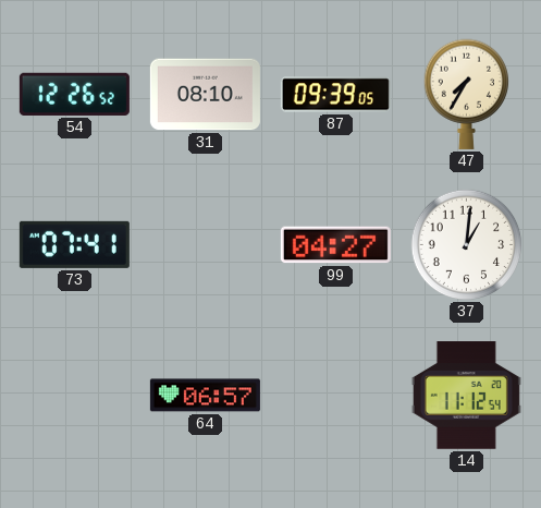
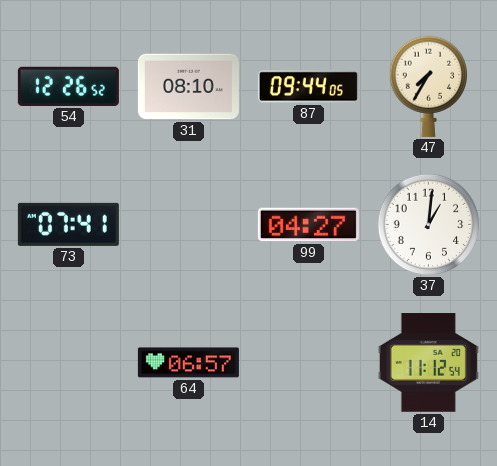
87: 09:39 -> 09:44
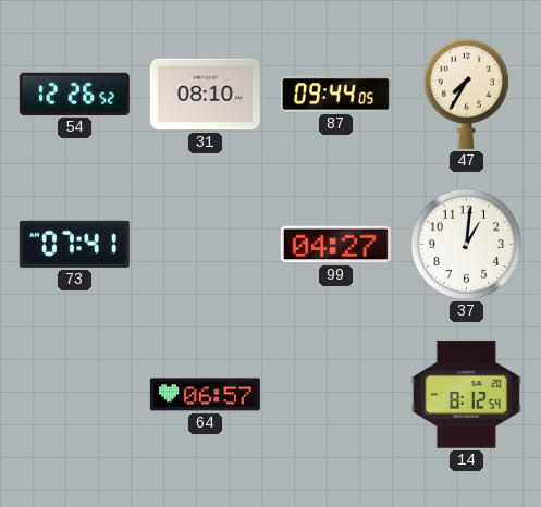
14: 11:12 -> 8:12
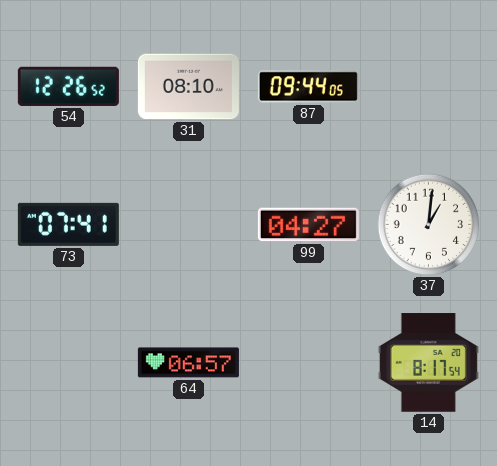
47: 7:35 -> none
14: 8:12 -> 8:17
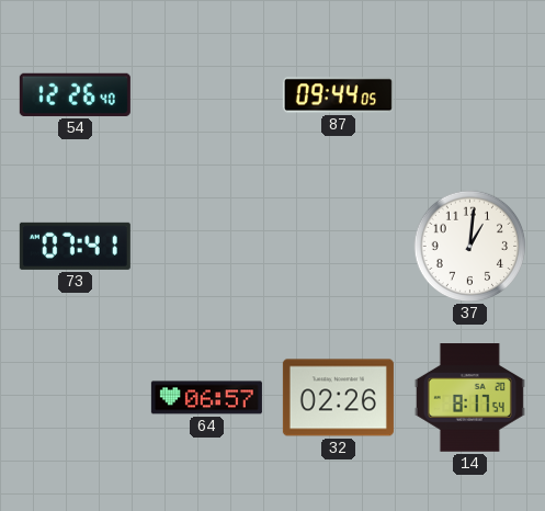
54: 12:26:52 -> 12:26:40
31: 08:10 -> none
99: 04:27 -> none
32: none -> 02:26
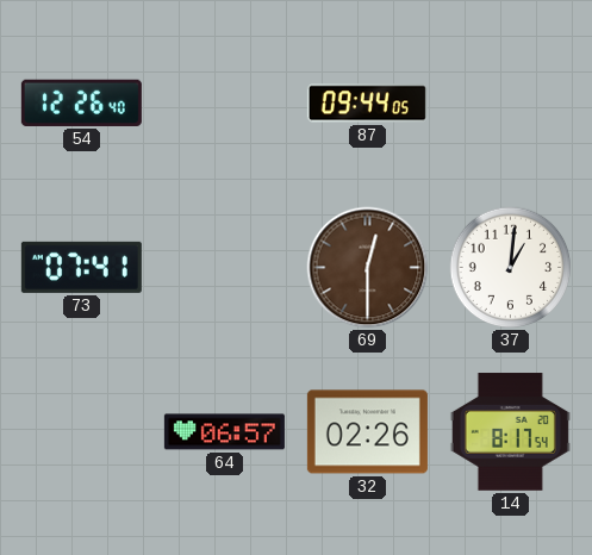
69: none -> 12:30
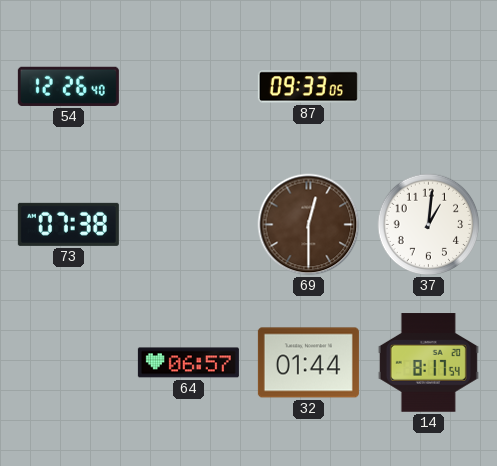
87: 09:44 -> 09:33
73: 07:41 -> 07:38
32: 02:26 -> 01:44
